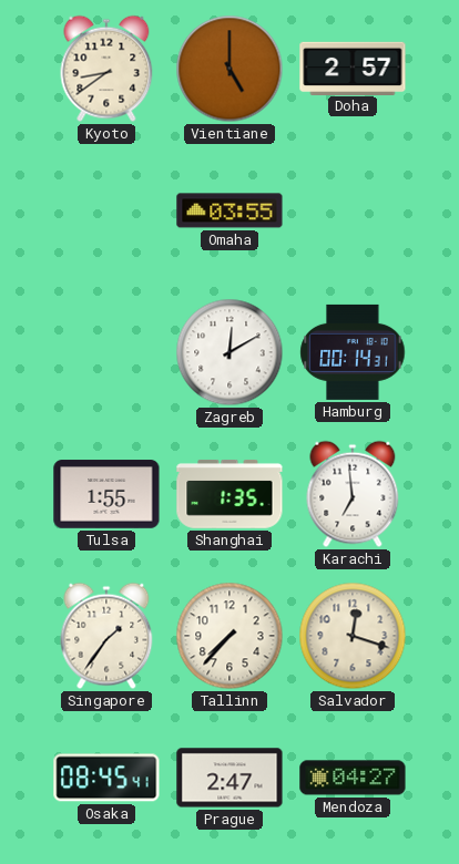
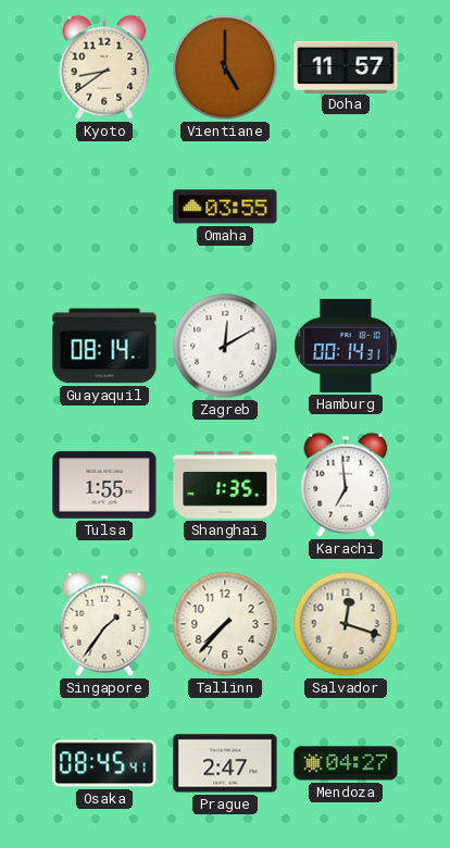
Doha: 2:57 -> 11:57
Guayaquil: none -> 08:14
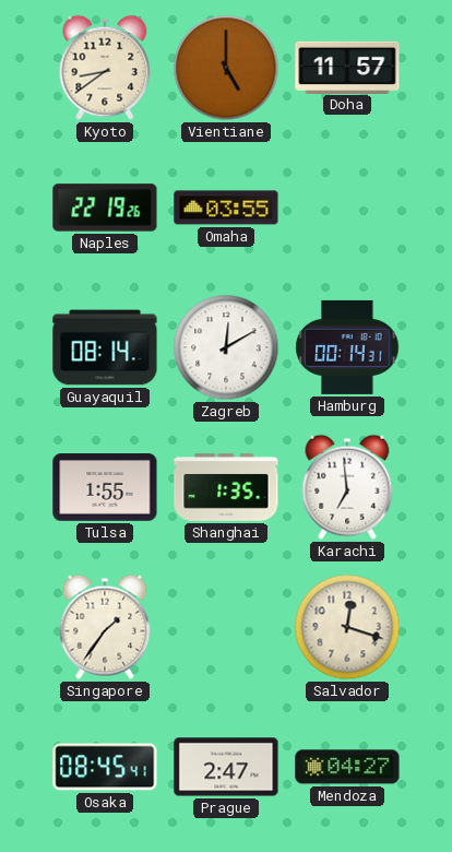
Naples: none -> 22:19
Tallinn: 7:37 -> none
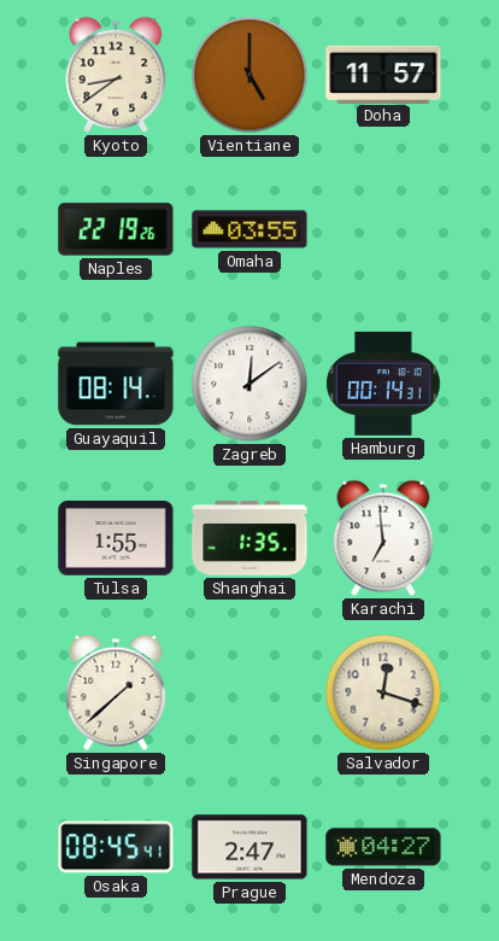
Zagreb: 12:10 -> 12:09
Singapore: 1:36 -> 1:38
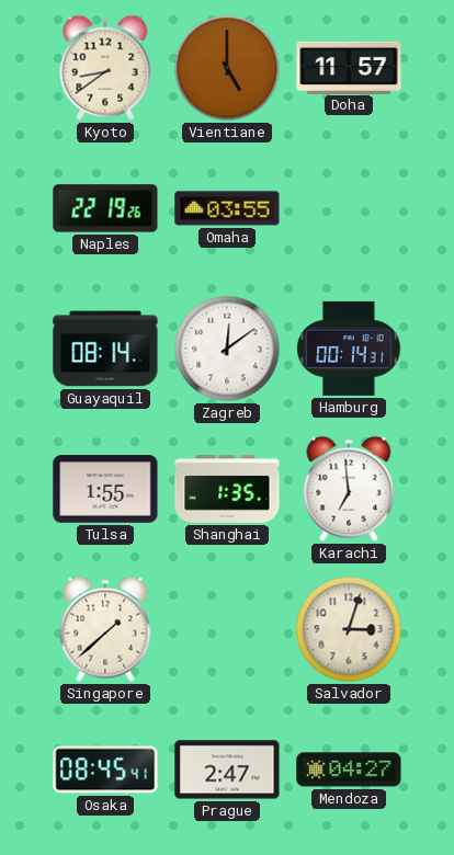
Salvador: 12:18 -> 3:03
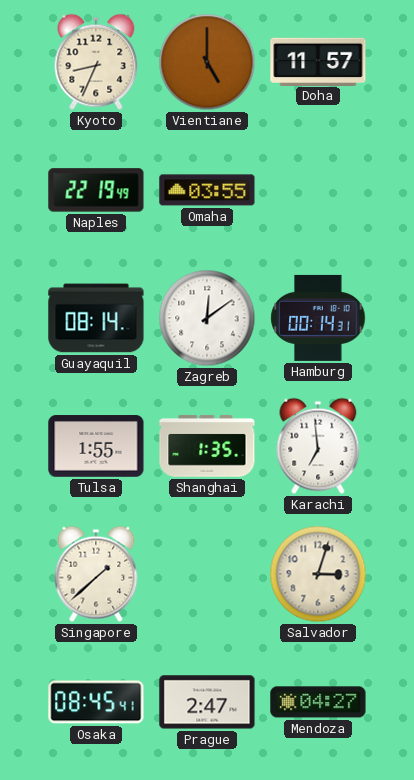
Kyoto: 8:39 -> 8:34
Naples: 22:19:26 -> 22:19:49
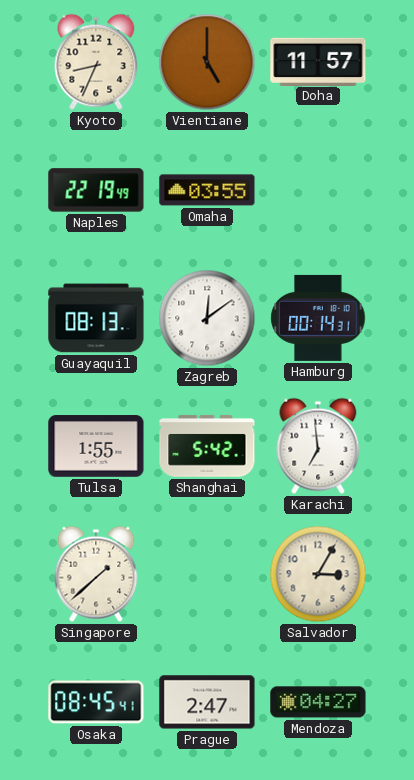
Guayaquil: 08:14 -> 08:13
Shanghai: 1:35 -> 5:42
Salvador: 3:03 -> 3:05
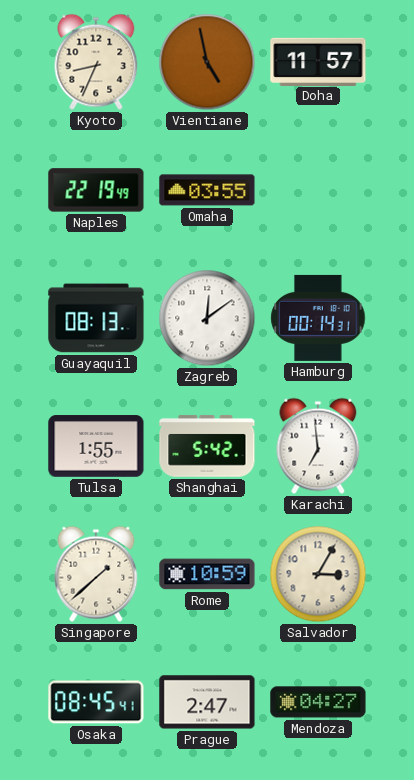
Vientiane: 5:00 -> 4:58
Rome: none -> 10:59
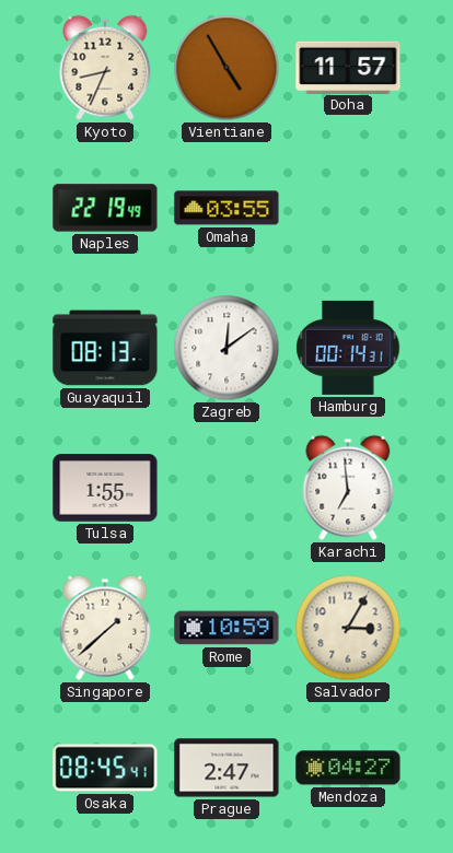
Vientiane: 4:58 -> 4:55
Shanghai: 5:42 -> none
